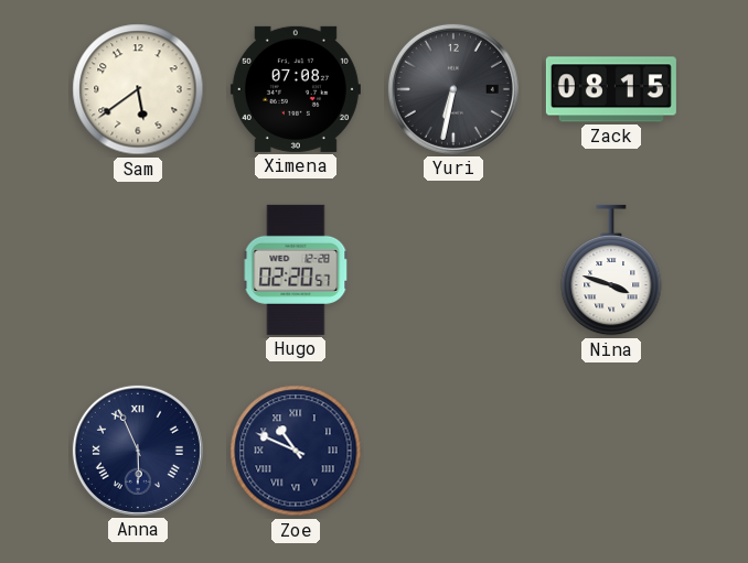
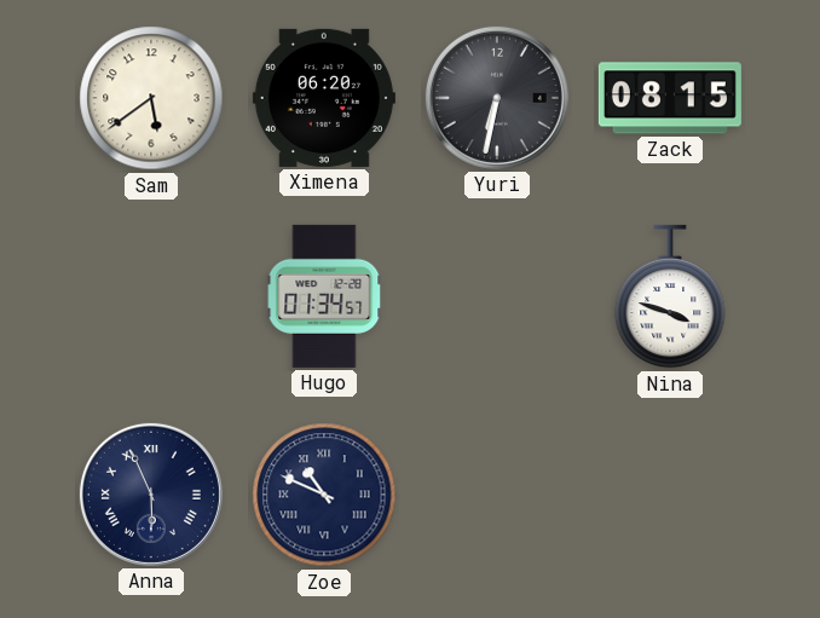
Ximena: 07:08 -> 06:20
Hugo: 02:20 -> 01:34
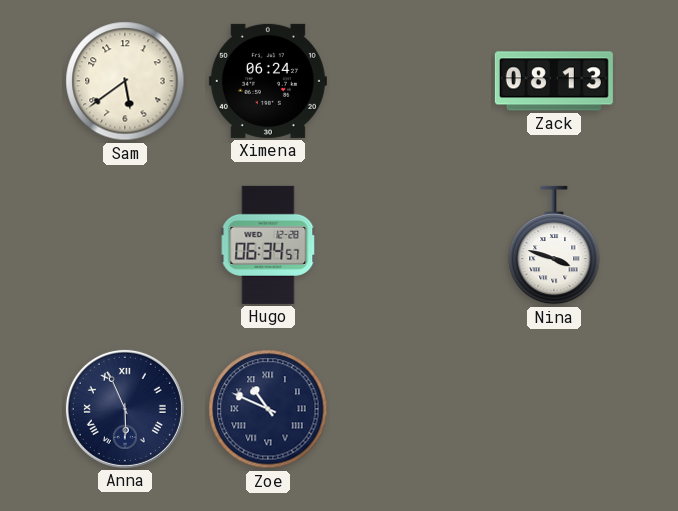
Ximena: 06:20 -> 06:24
Yuri: 6:32 -> none
Zack: 08:15 -> 08:13
Hugo: 01:34 -> 06:34
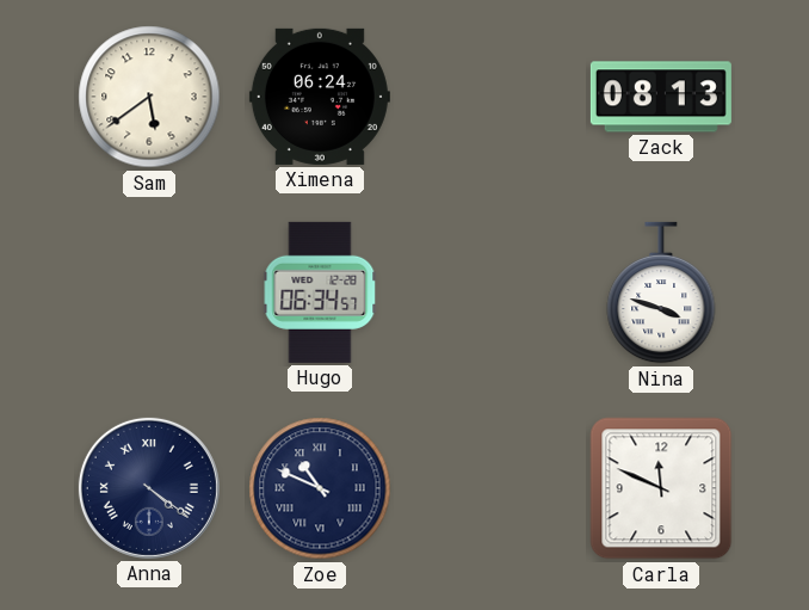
Anna: 5:56 -> 4:21
Carla: none -> 11:49
